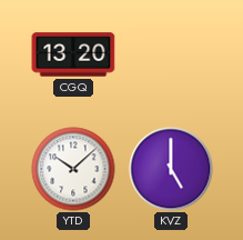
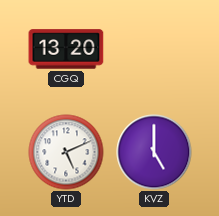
YTD: 10:08 -> 5:11
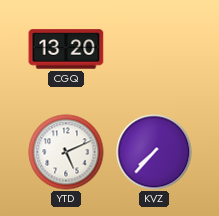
KVZ: 5:00 -> 7:37
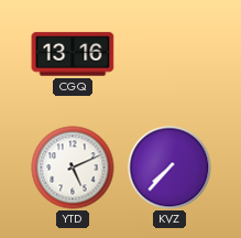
CGQ: 13:20 -> 13:16
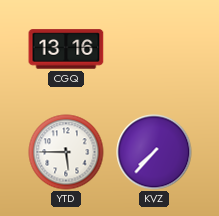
YTD: 5:11 -> 5:45
